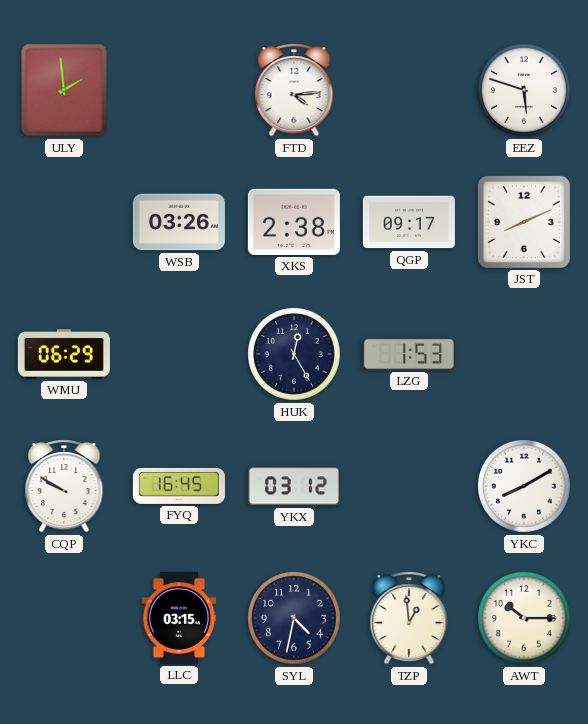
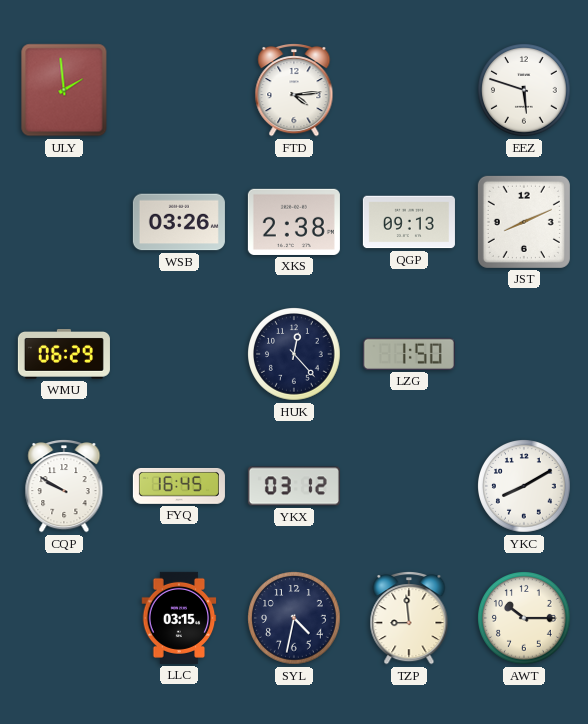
QGP: 09:17 -> 09:13
HUK: 12:25 -> 12:23
LZG: 1:53 -> 1:50
TZP: 12:59 -> 8:59
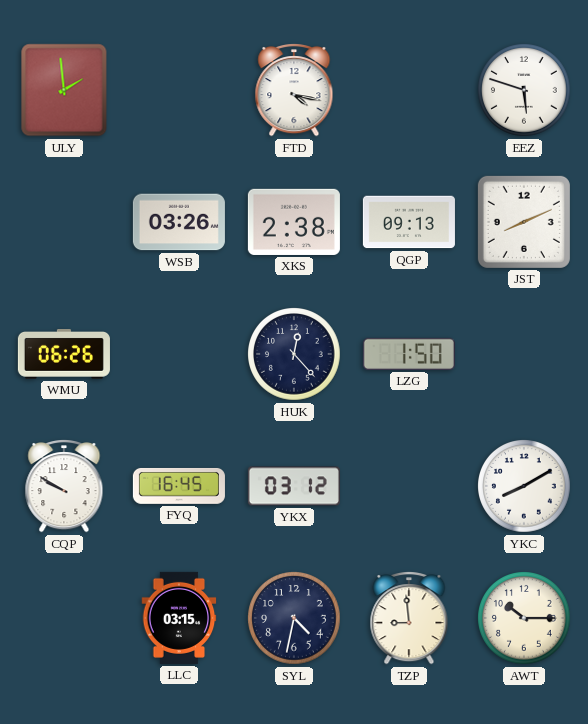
FTD: 4:14 -> 4:17
WMU: 06:29 -> 06:26
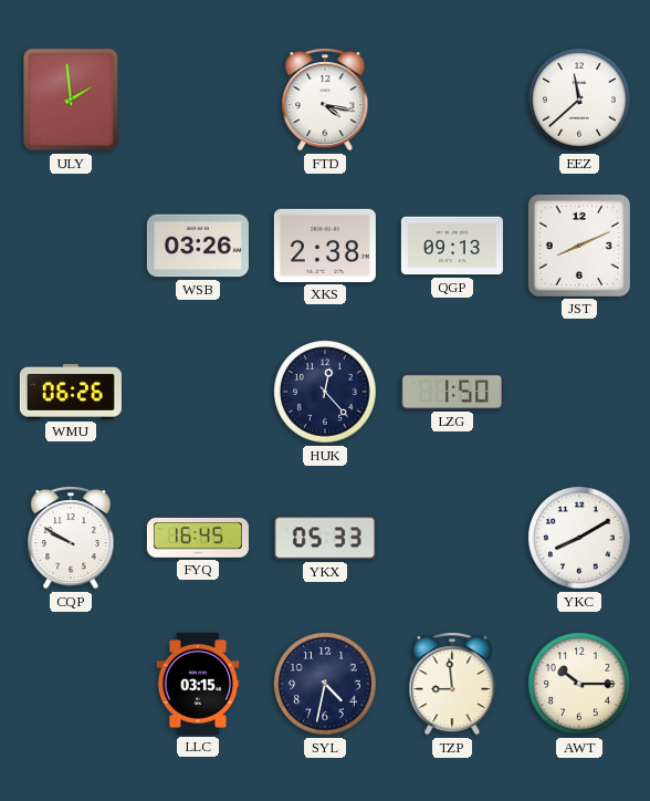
EEZ: 5:48 -> 11:38
YKX: 03:12 -> 05:33
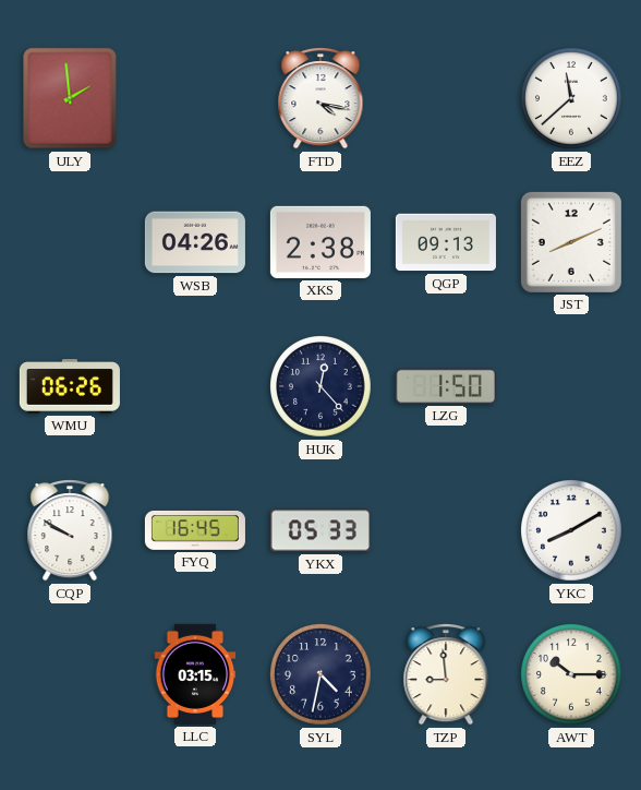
WSB: 03:26 -> 04:26
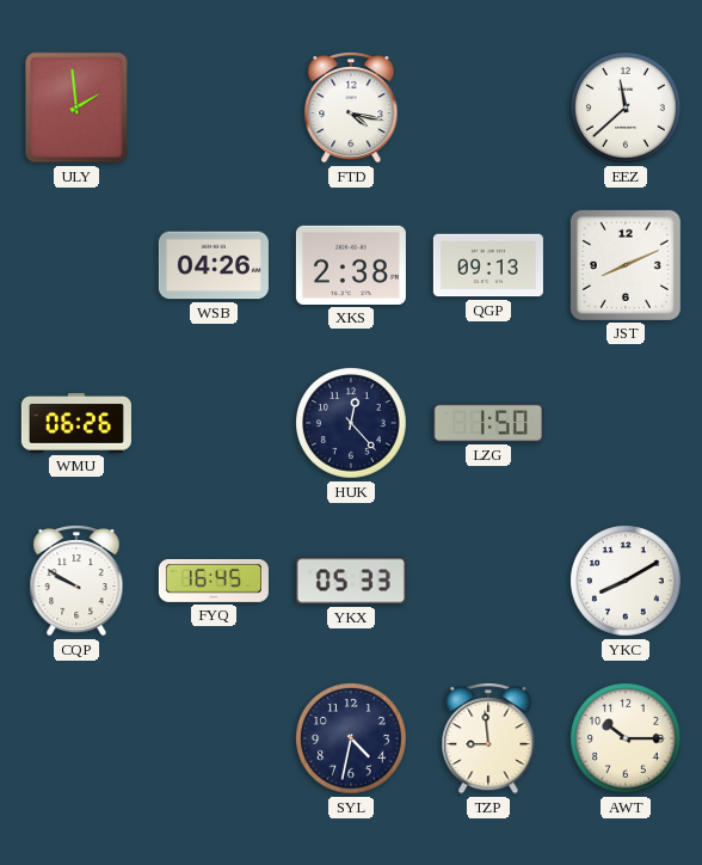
LLC: 03:15 -> none
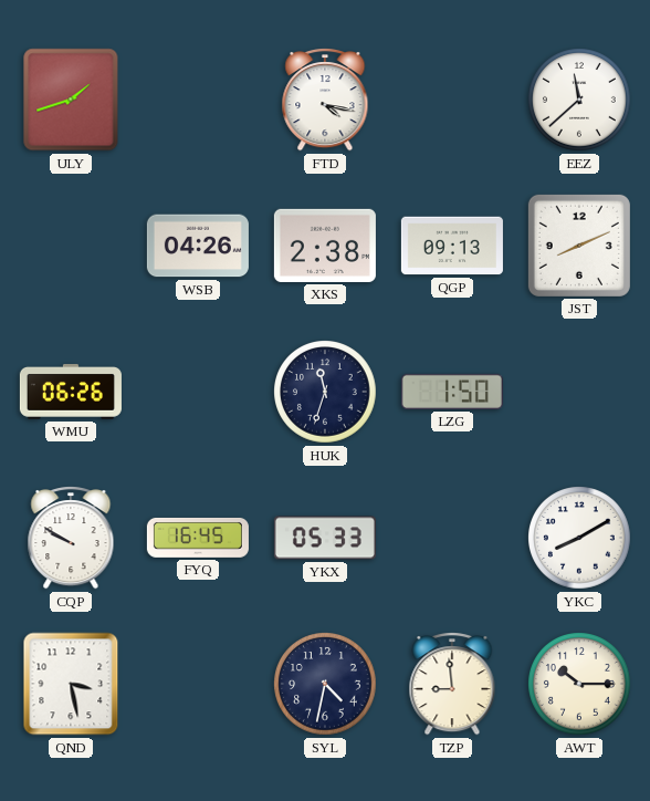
ULY: 1:59 -> 1:42
HUK: 12:23 -> 11:33
QND: none -> 3:28
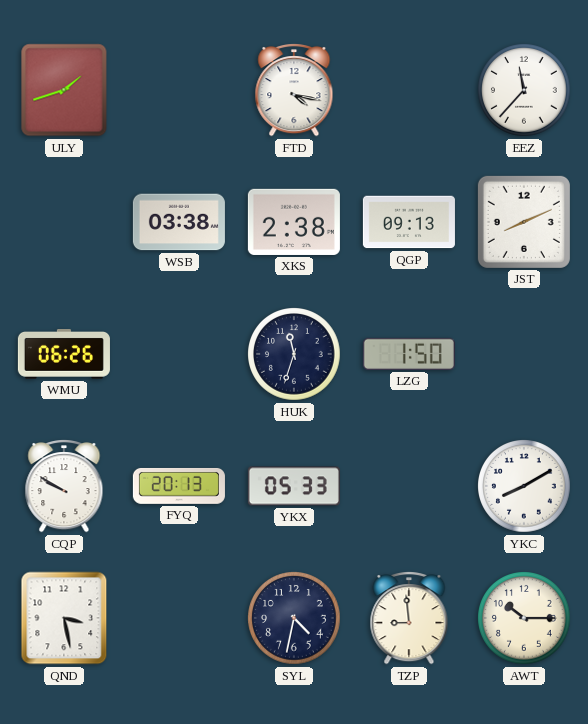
EEZ: 11:38 -> 11:37
WSB: 04:26 -> 03:38
FYQ: 16:45 -> 20:13
